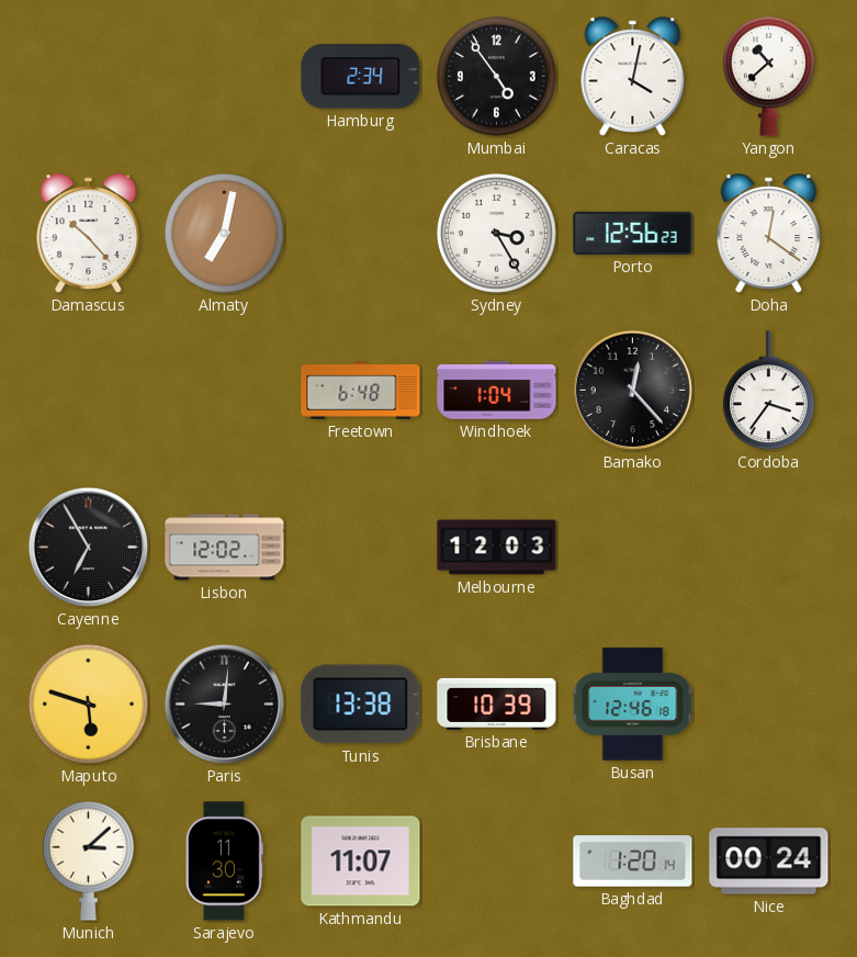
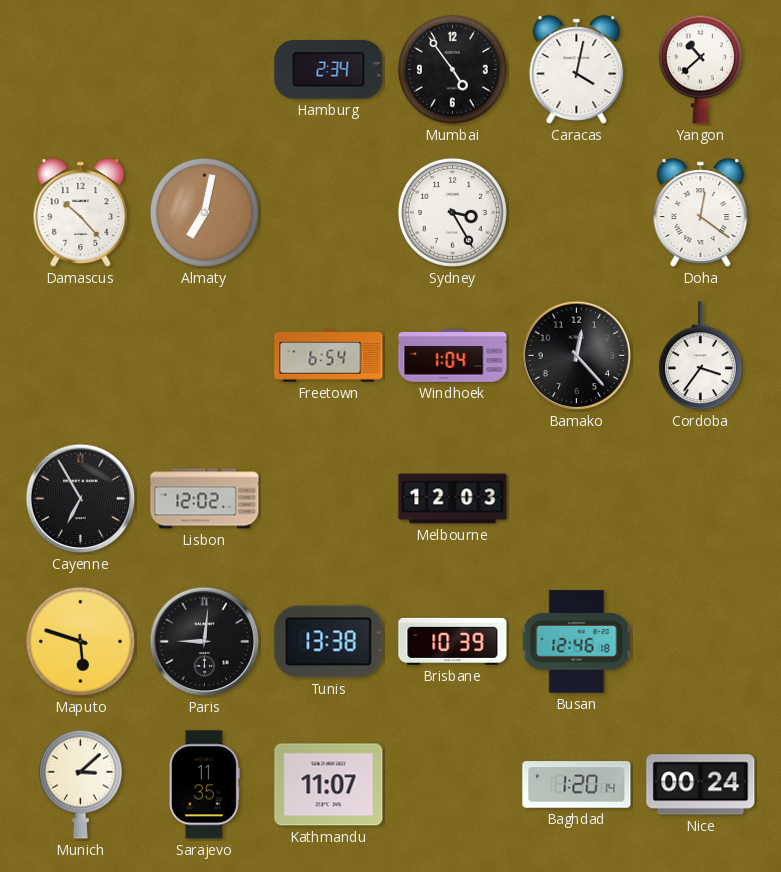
Porto: 12:56 -> none
Freetown: 6:48 -> 6:54
Sarajevo: 11:30 -> 11:35
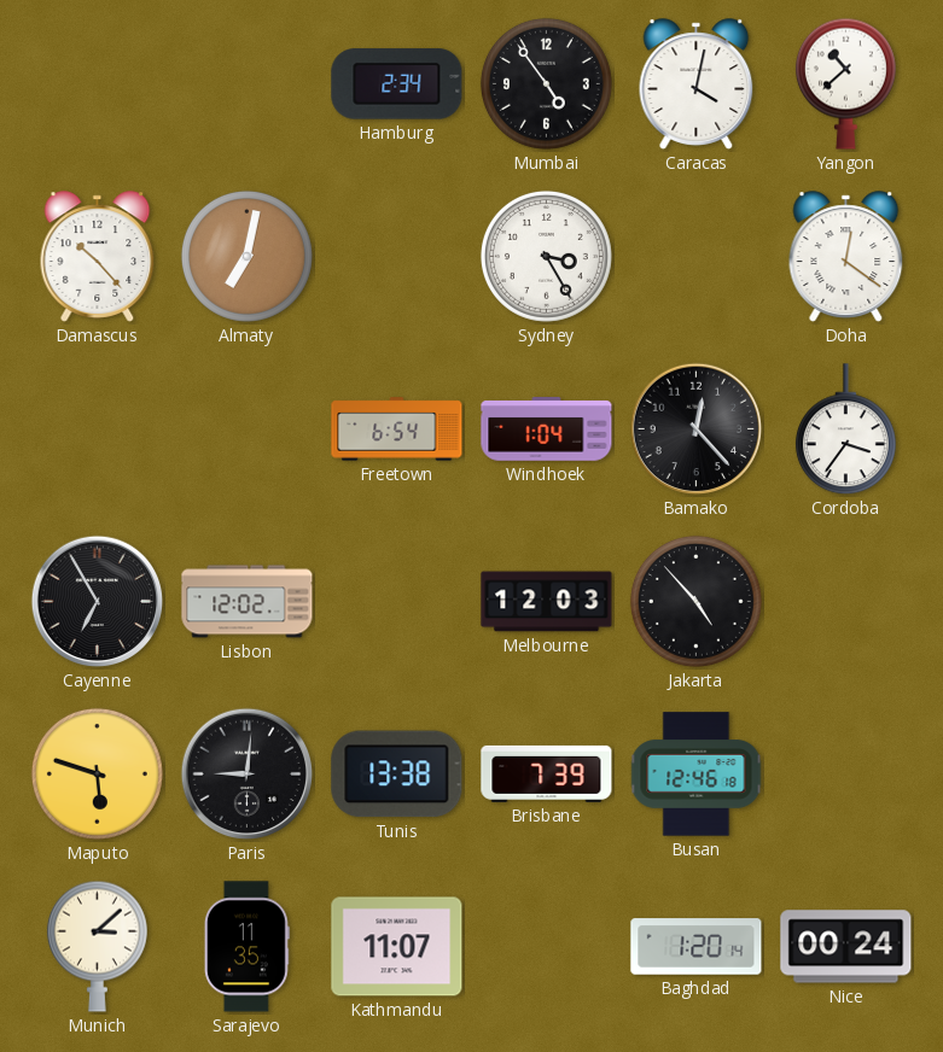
Jakarta: none -> 4:53
Brisbane: 10:39 -> 7:39
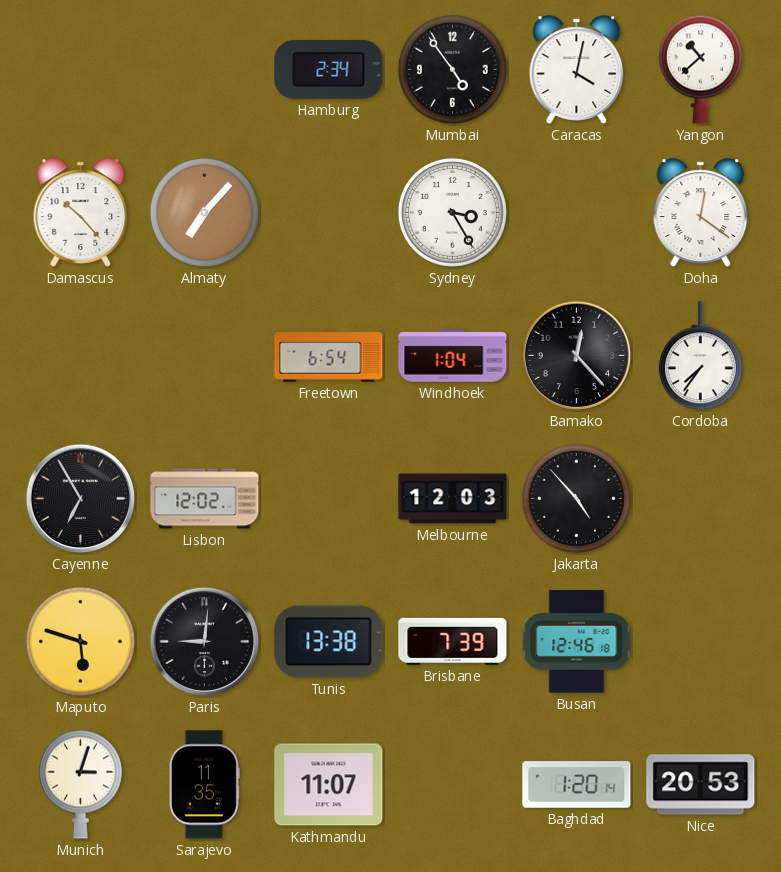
Almaty: 7:02 -> 7:07
Cordoba: 3:36 -> 7:36
Munich: 3:08 -> 3:03
Nice: 00:24 -> 20:53
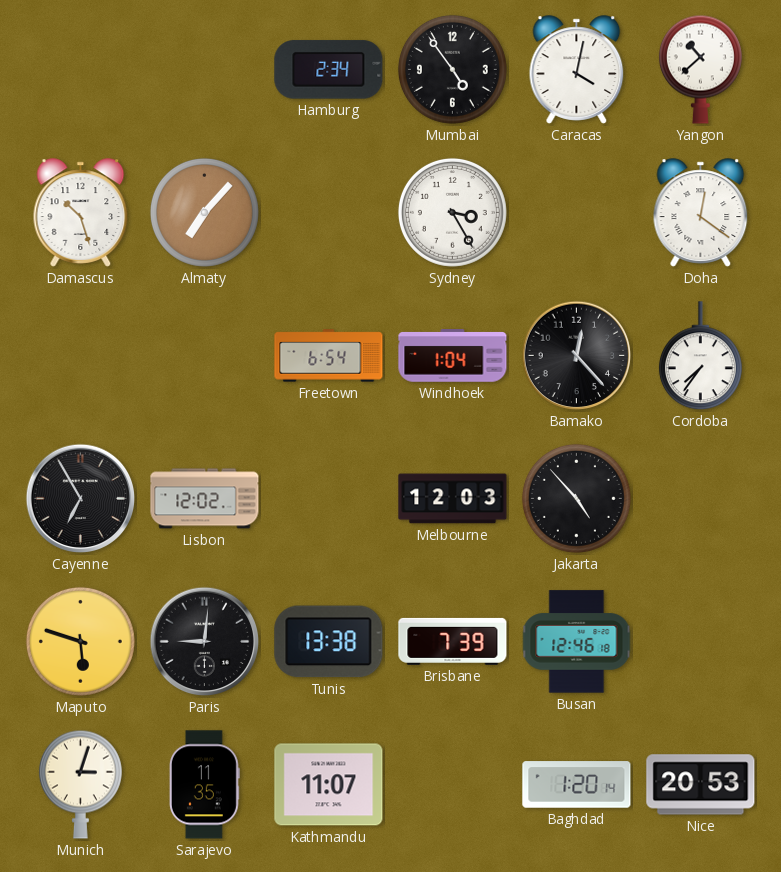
Damascus: 10:23 -> 10:27
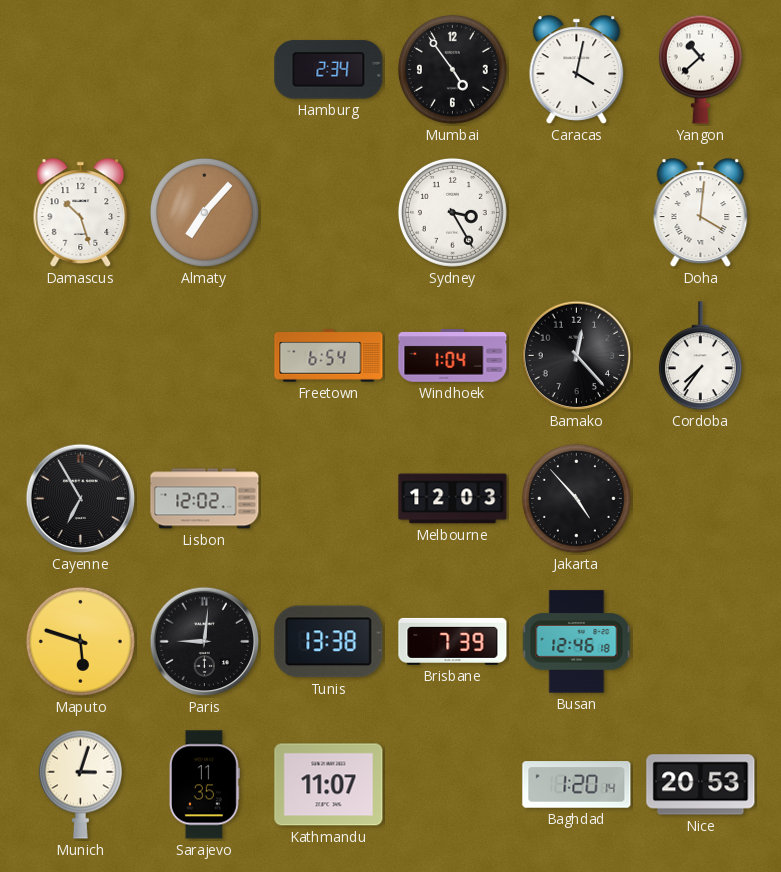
Doha: 12:21 -> 4:01
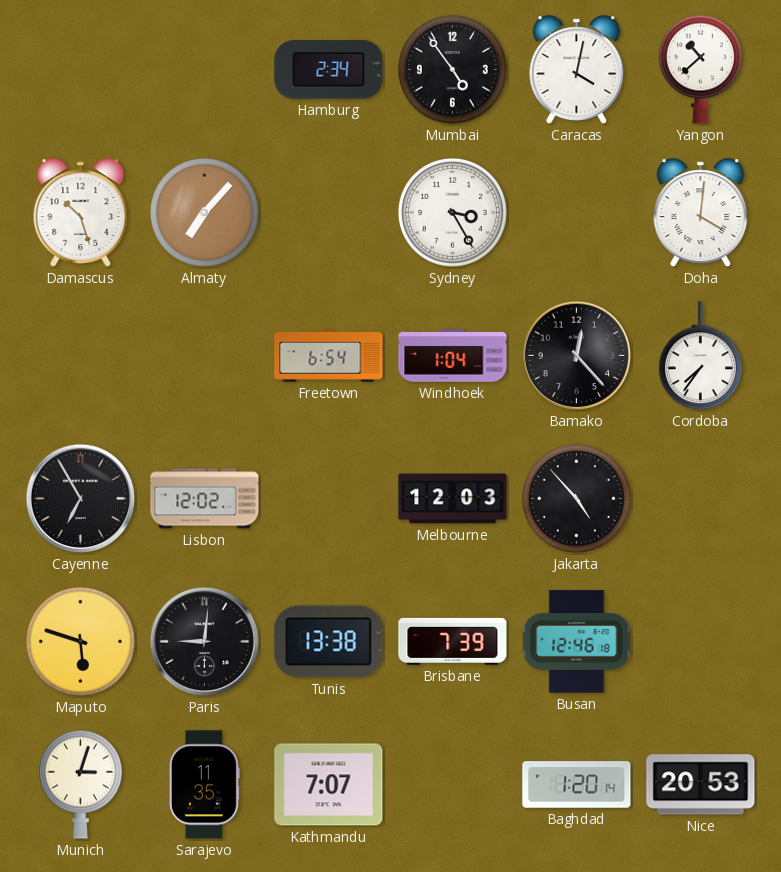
Kathmandu: 11:07 -> 7:07
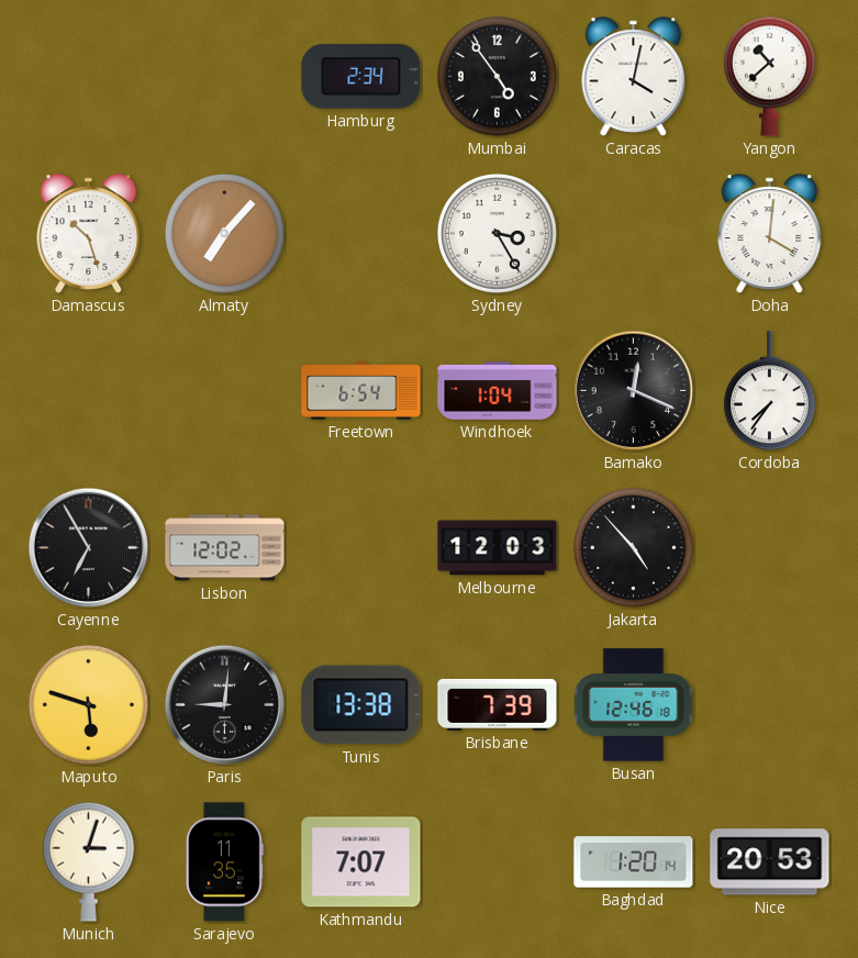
Bamako: 12:23 -> 12:19
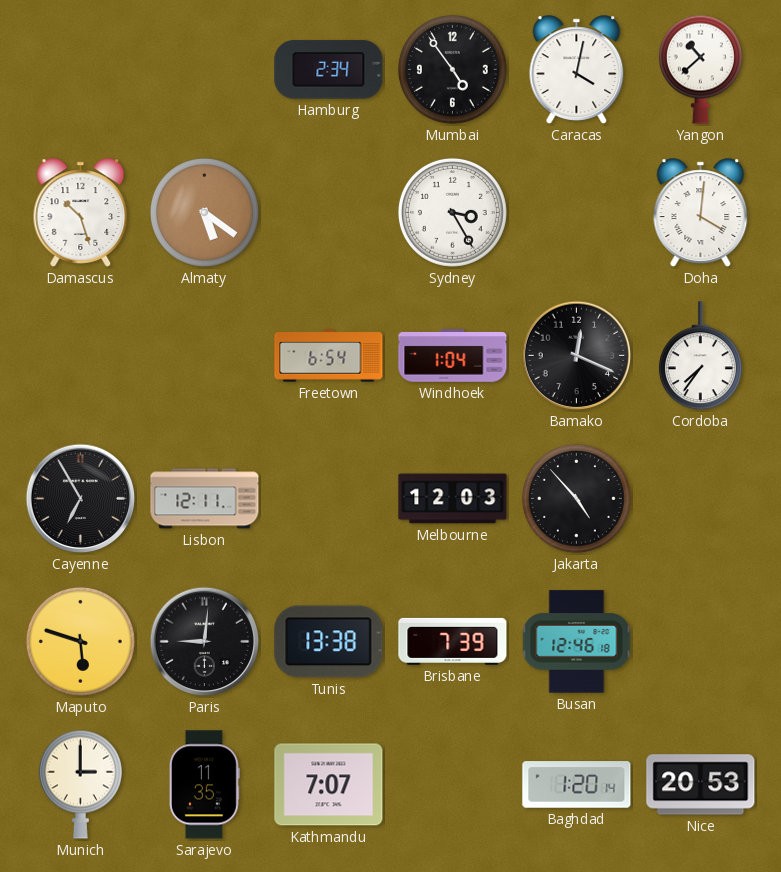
Almaty: 7:07 -> 5:21
Lisbon: 12:02 -> 12:11
Munich: 3:03 -> 3:00
